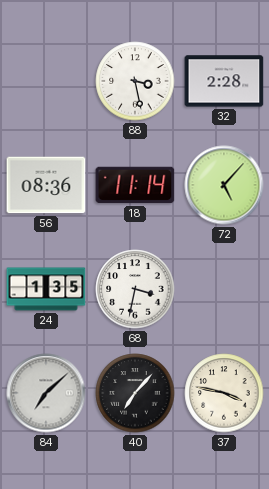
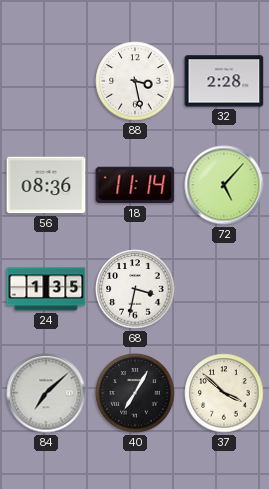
40: 7:07 -> 7:05
37: 3:47 -> 3:52
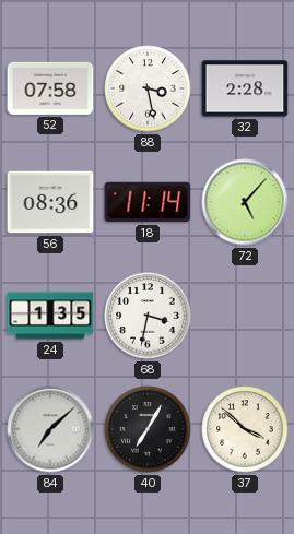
52: none -> 07:58
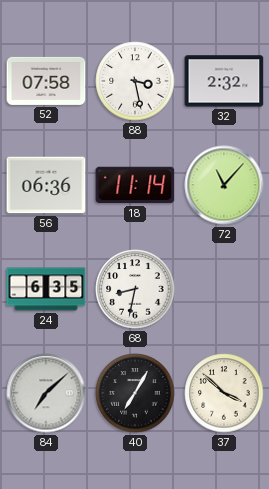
32: 2:28 -> 2:32
56: 08:36 -> 06:36
72: 5:07 -> 11:07
24: 1:35 -> 6:35
68: 3:32 -> 8:32
